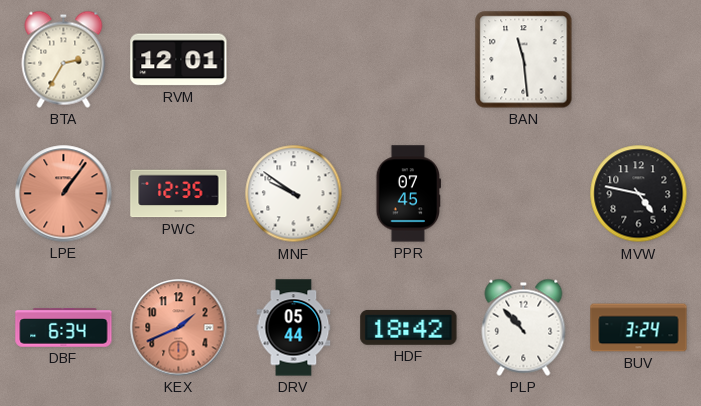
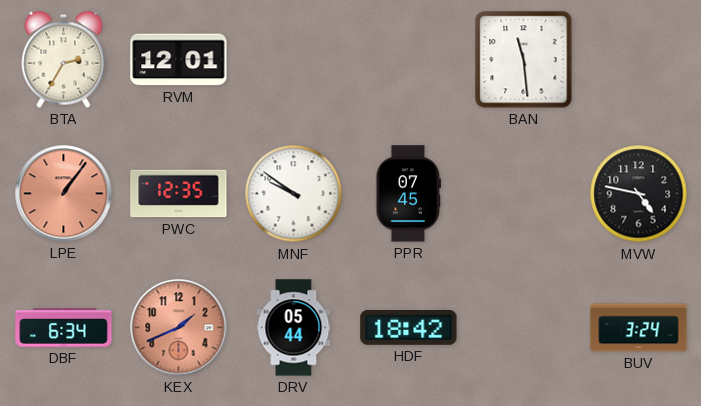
PLP: 10:53 -> none
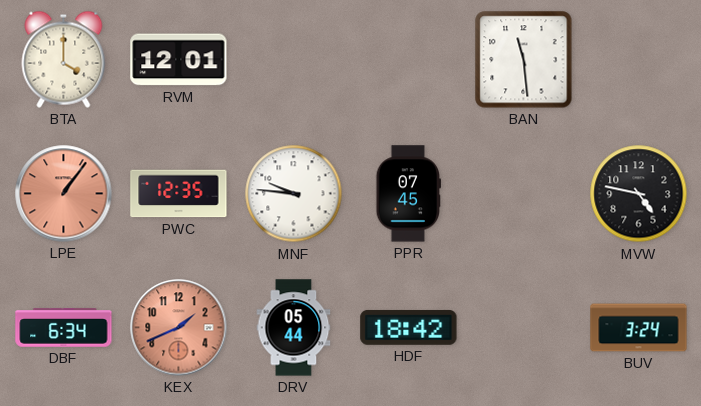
BTA: 2:35 -> 4:00
MNF: 9:51 -> 9:46
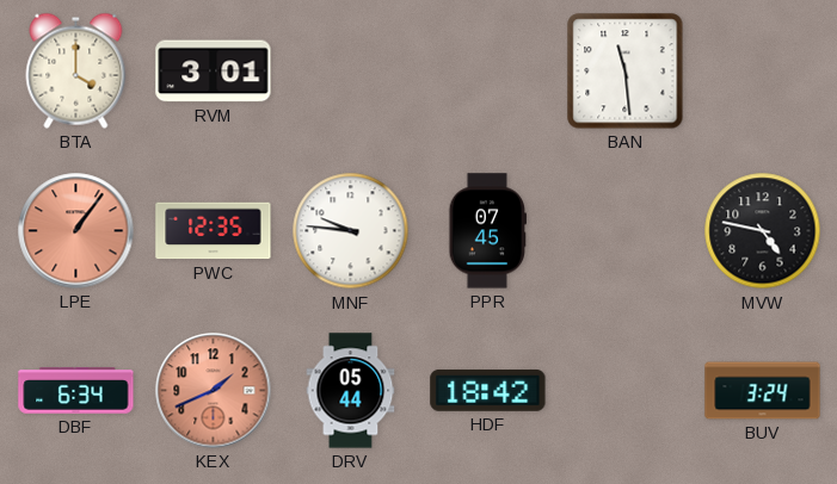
RVM: 12:01 -> 3:01
